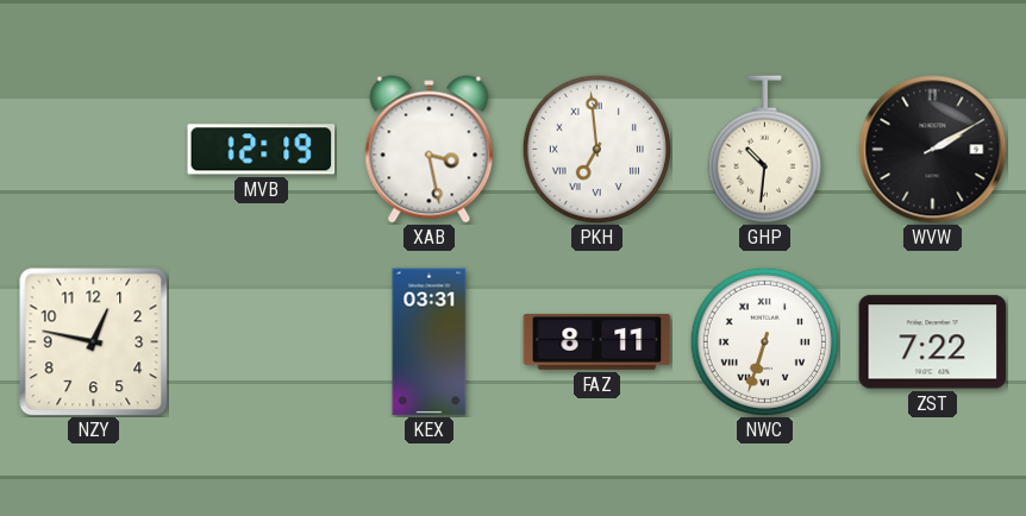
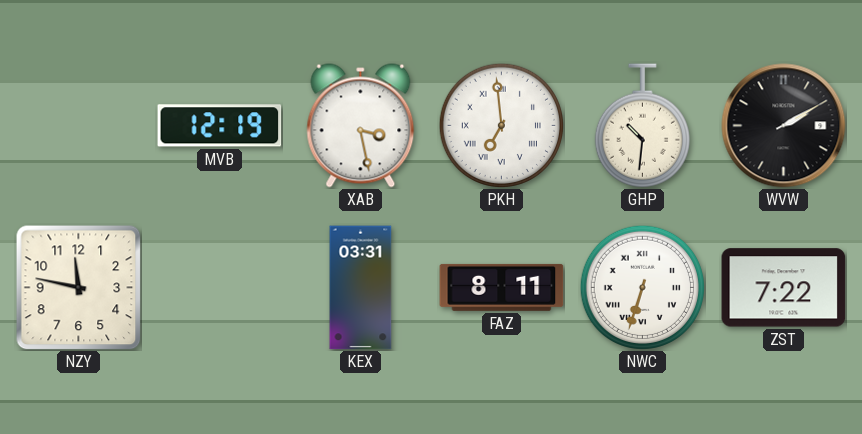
NZY: 12:47 -> 11:47
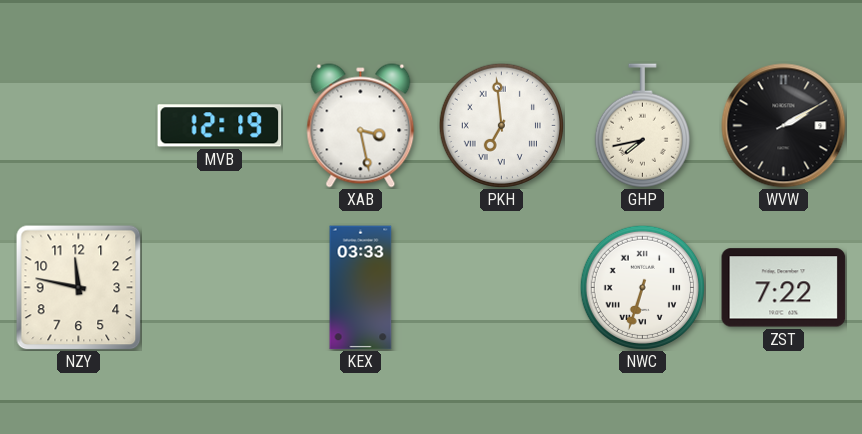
GHP: 10:31 -> 7:43
KEX: 03:31 -> 03:33
FAZ: 8:11 -> none
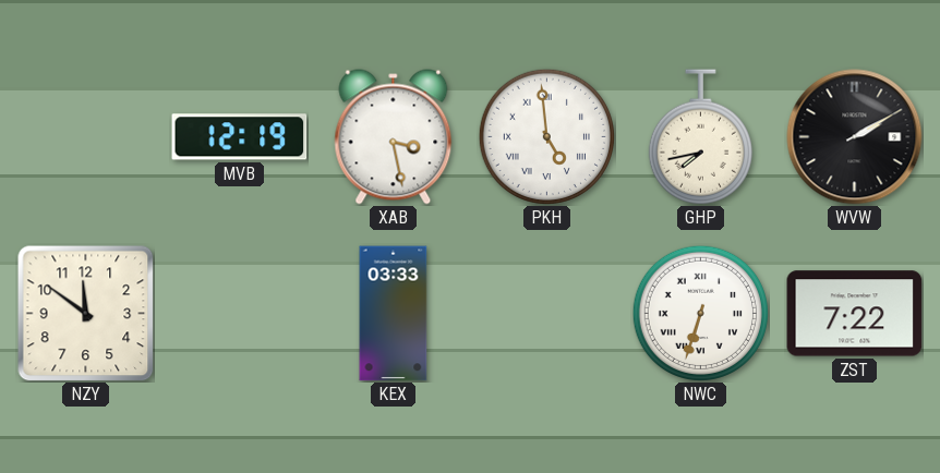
PKH: 6:59 -> 4:59
NZY: 11:47 -> 11:51
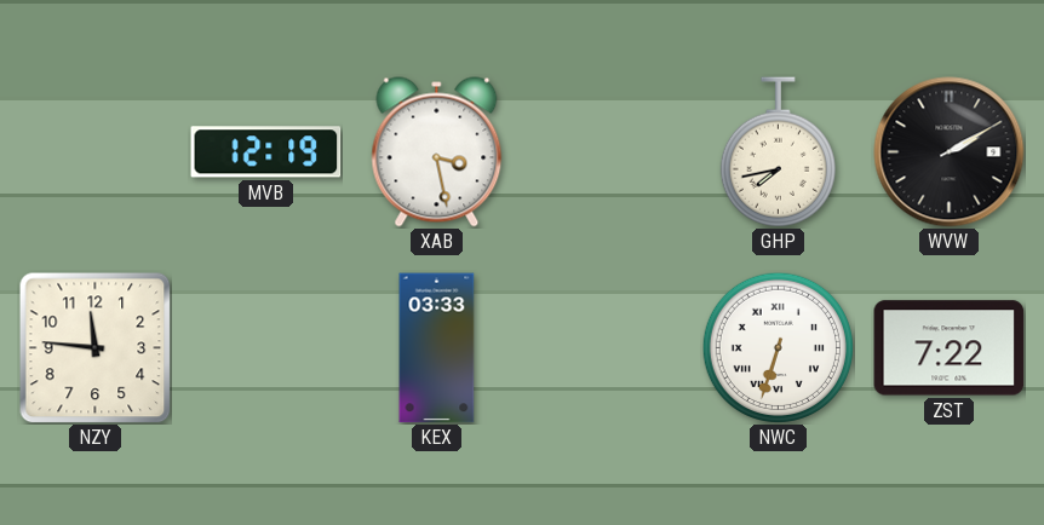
PKH: 4:59 -> none
NZY: 11:51 -> 11:46
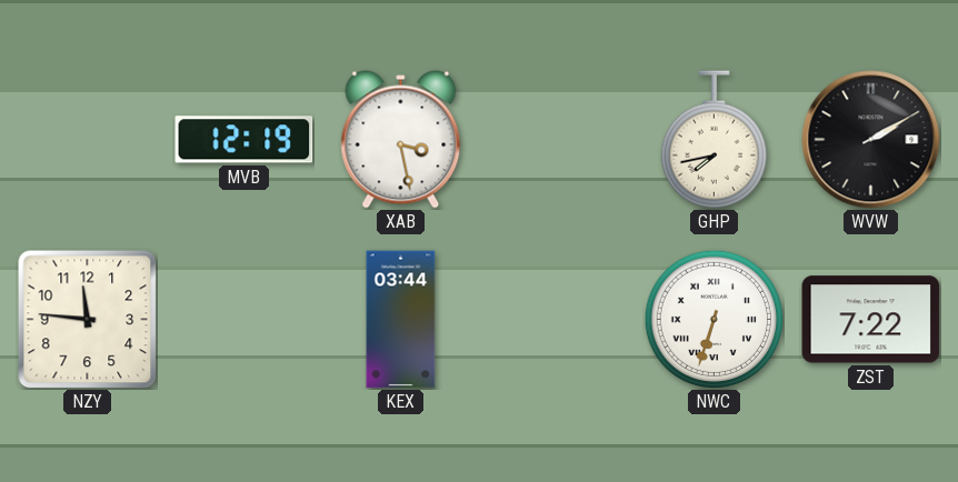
KEX: 03:33 -> 03:44
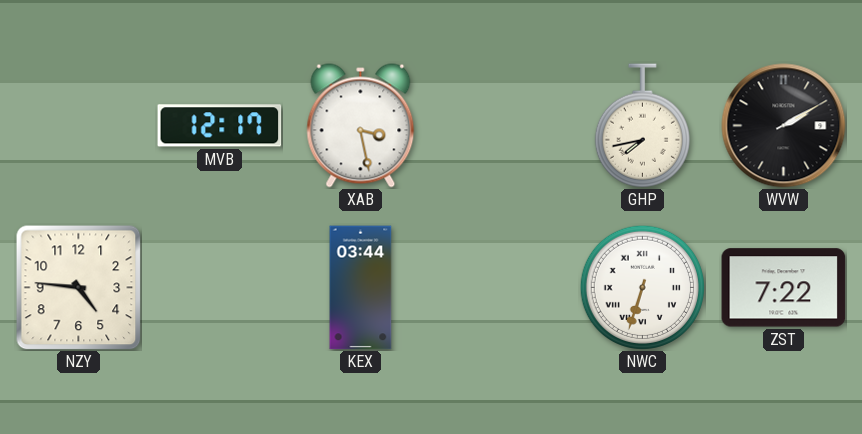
MVB: 12:19 -> 12:17
NZY: 11:46 -> 4:46
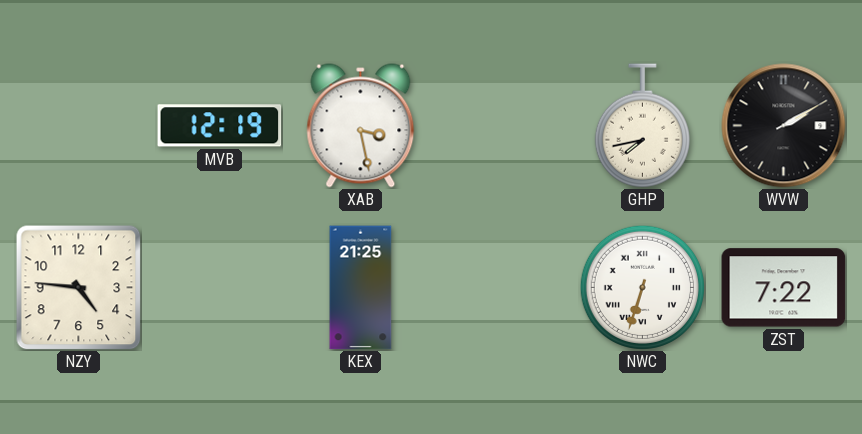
MVB: 12:17 -> 12:19
KEX: 03:44 -> 21:25
